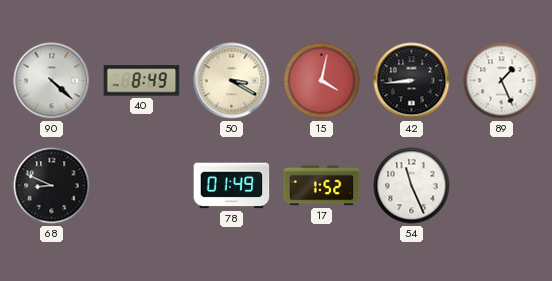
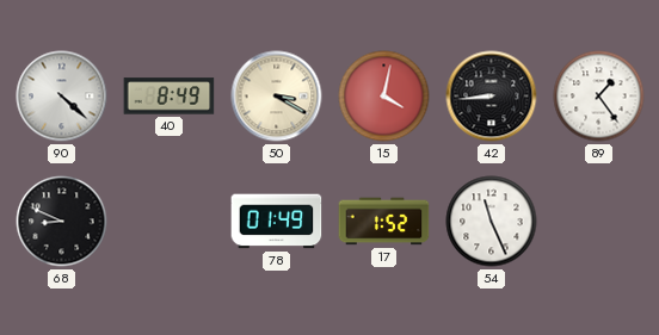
89: 1:26 -> 1:24
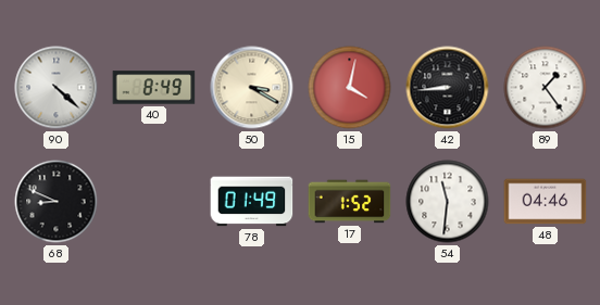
54: 11:26 -> 11:31
48: none -> 04:46
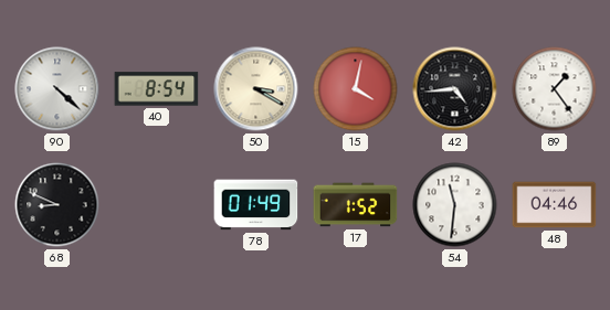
40: 8:49 -> 8:54
42: 8:44 -> 4:44
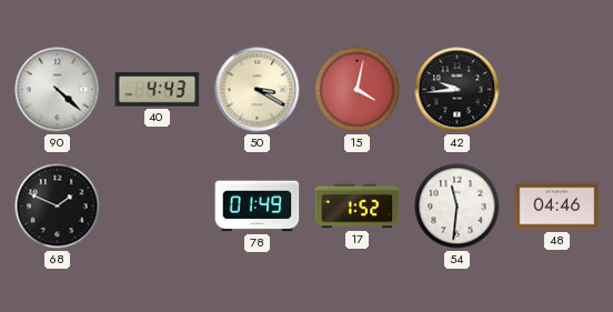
40: 8:54 -> 4:43
42: 4:44 -> 9:44
89: 1:24 -> none
68: 8:49 -> 1:49
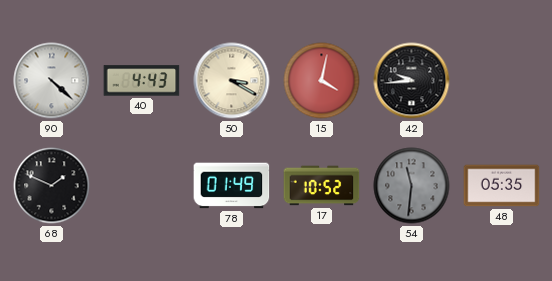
17: 1:52 -> 10:52
54 dial: white -> grey
48: 04:46 -> 05:35
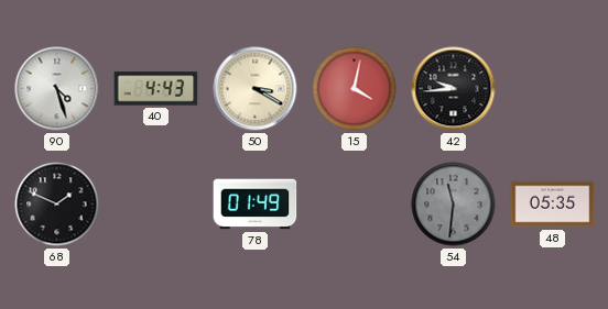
90: 4:22 -> 4:27
17: 10:52 -> none
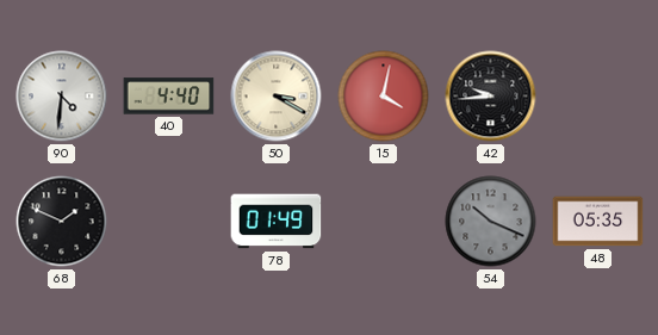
90: 4:27 -> 4:31
40: 4:43 -> 4:40
54: 11:31 -> 10:19
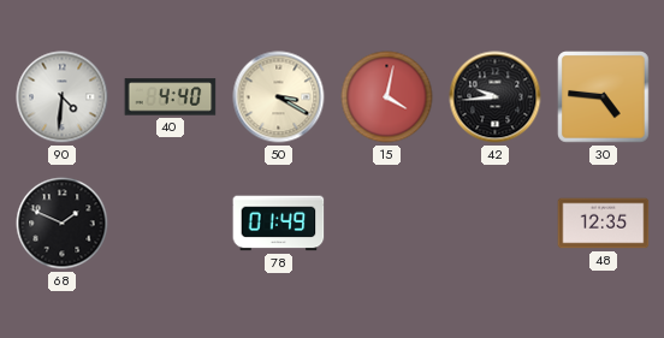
30: none -> 4:46
54: 10:19 -> none
48: 05:35 -> 12:35
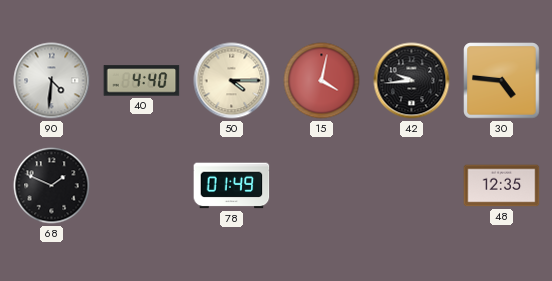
50: 3:20 -> 4:15
